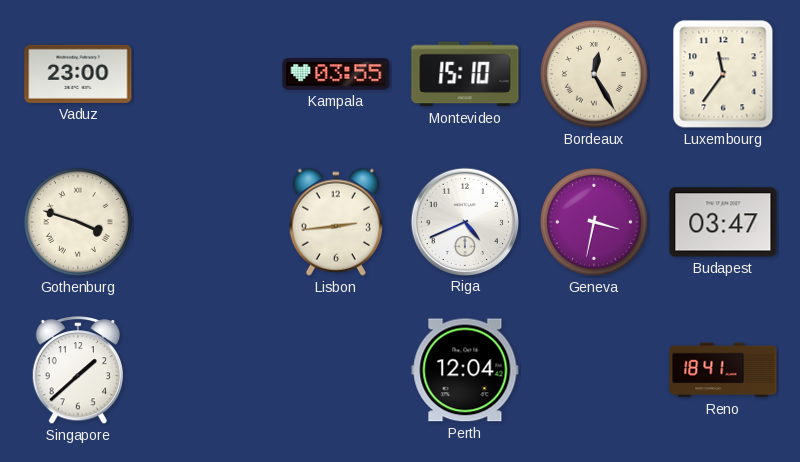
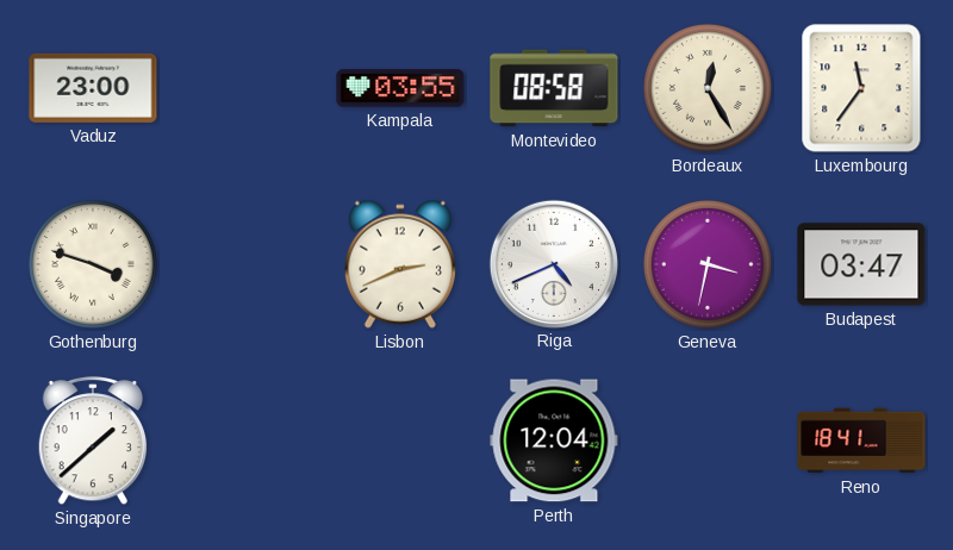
Montevideo: 15:10 -> 08:58
Lisbon: 2:44 -> 2:41
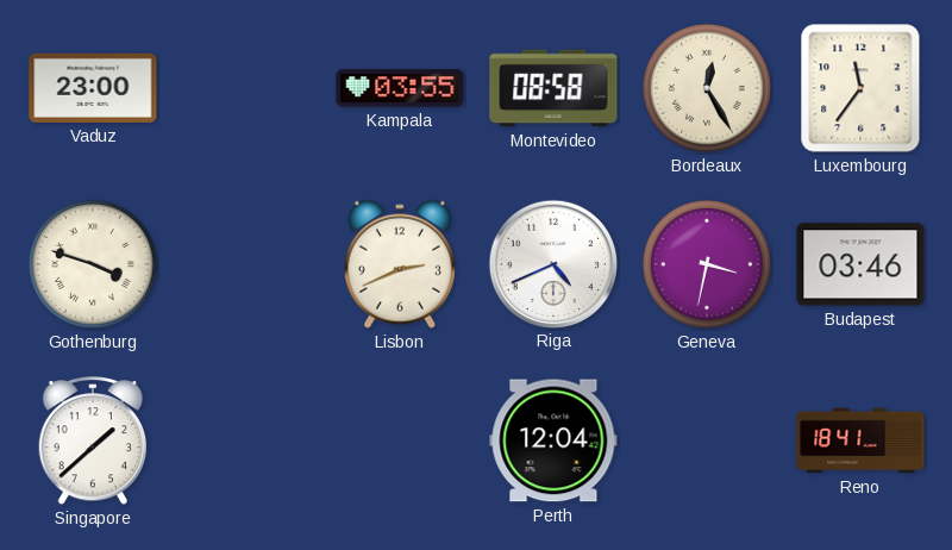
Budapest: 03:47 -> 03:46
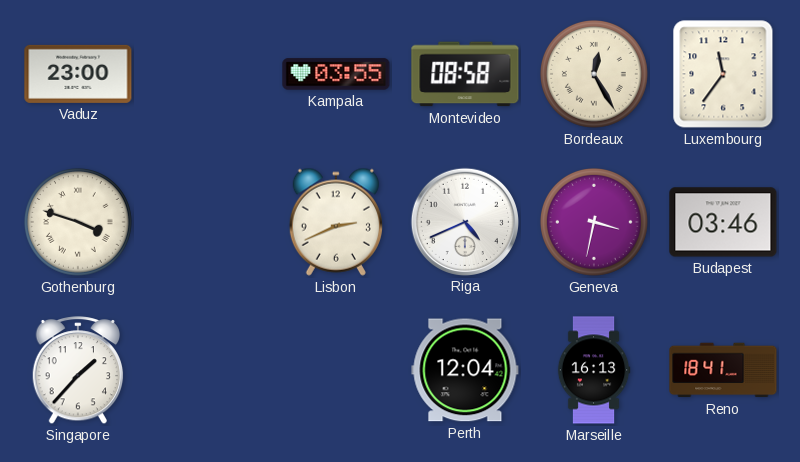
Singapore: 1:38 -> 1:37
Marseille: none -> 16:13
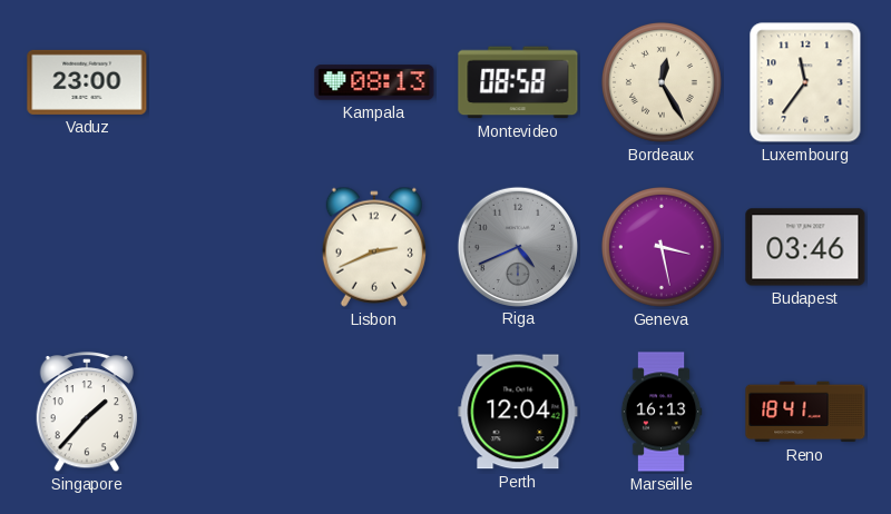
Kampala: 03:55 -> 08:13
Gothenburg: 3:48 -> none
Riga dial: white -> grey
Geneva: 3:32 -> 3:28
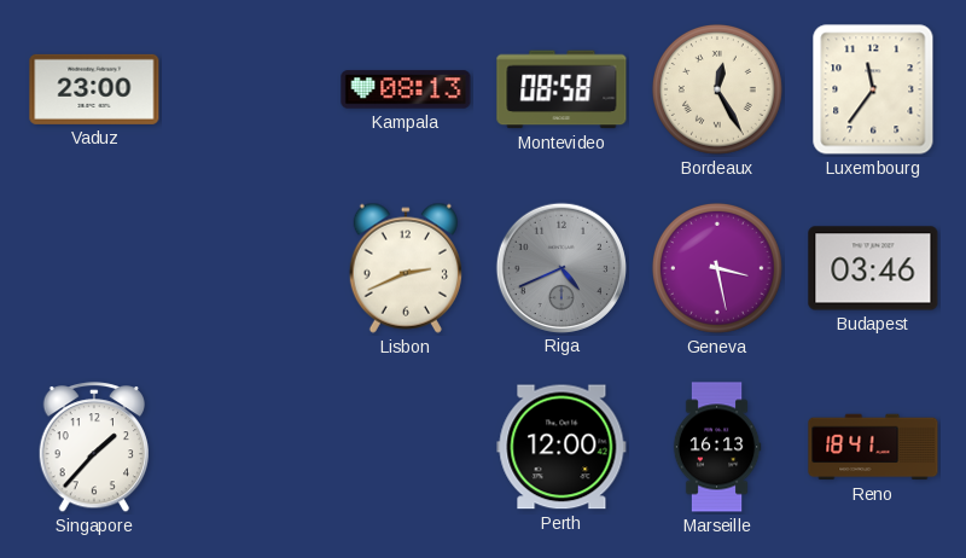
Perth: 12:04 -> 12:00
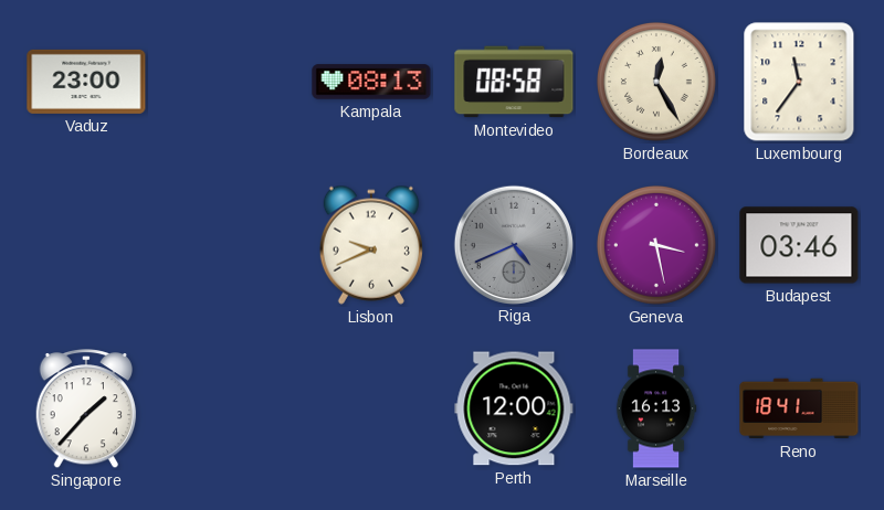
Lisbon: 2:41 -> 9:41
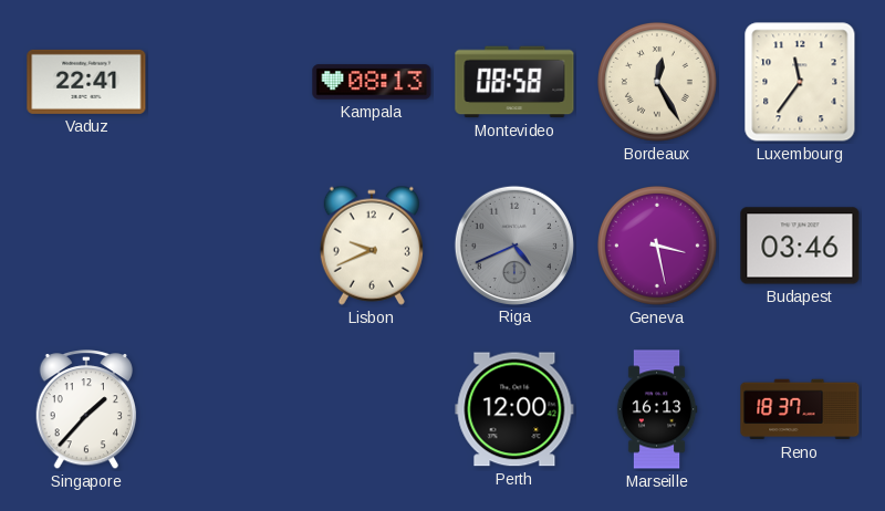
Vaduz: 23:00 -> 22:41
Reno: 18:41 -> 18:37
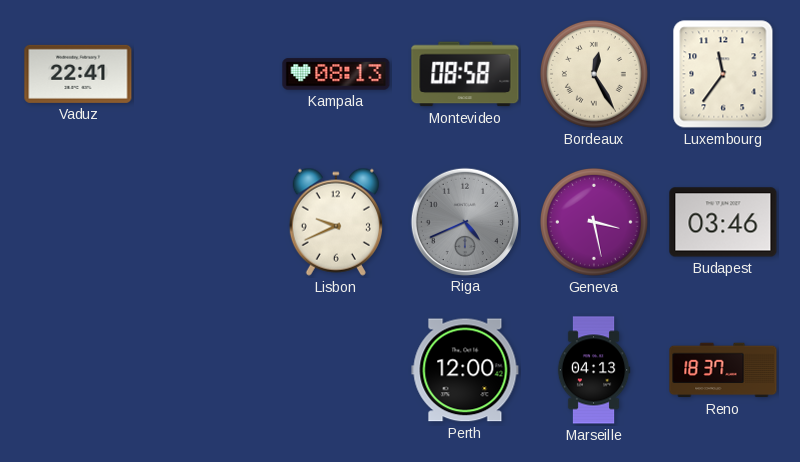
Singapore: 1:37 -> none
Marseille: 16:13 -> 04:13
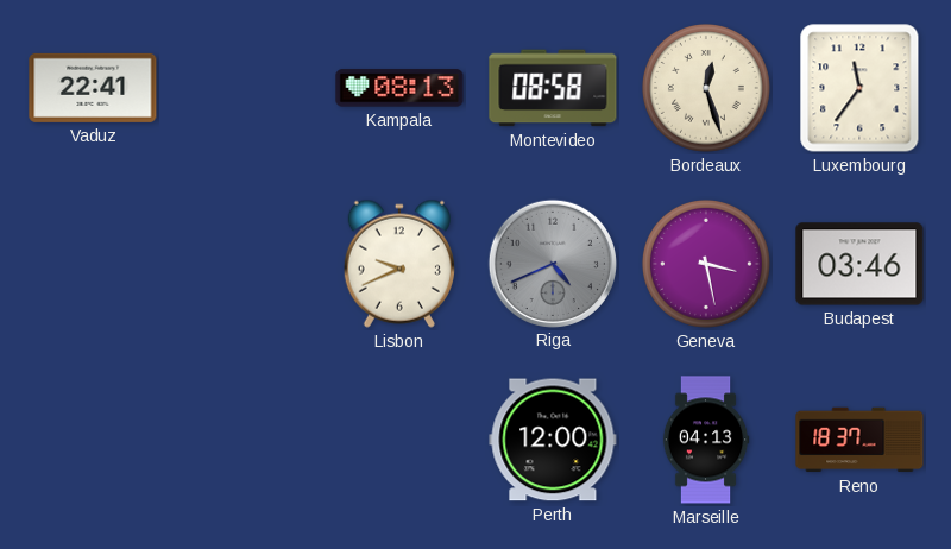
Bordeaux: 12:25 -> 12:27
